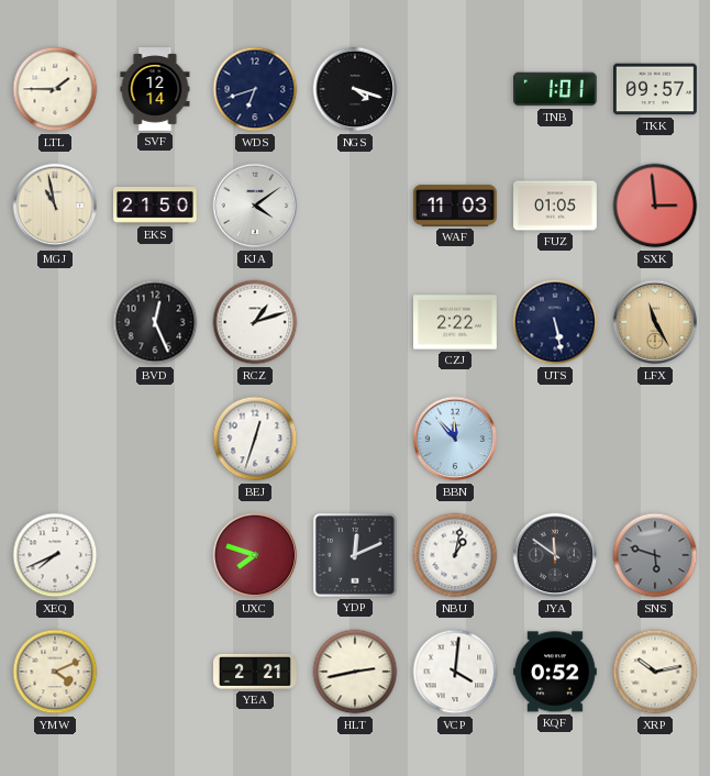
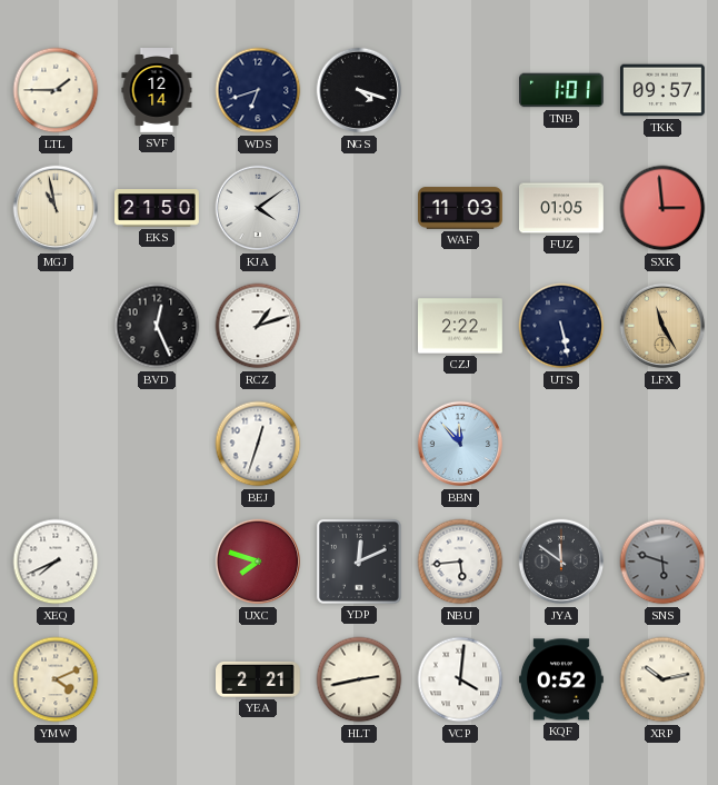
NBU: 1:02 -> 5:44
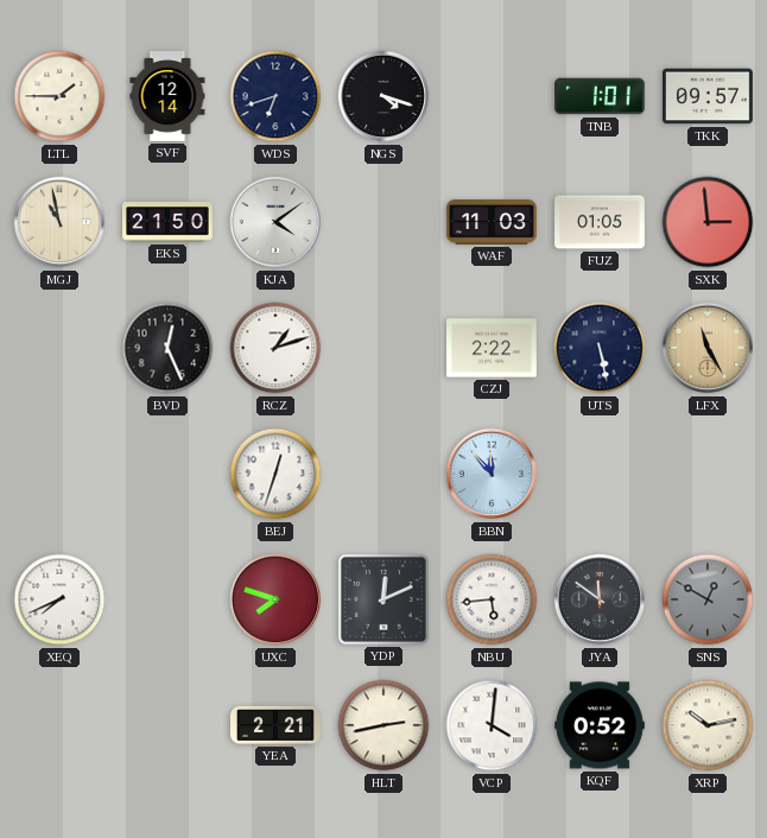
SNS: 5:48 -> 12:50
YMW: 4:11 -> none
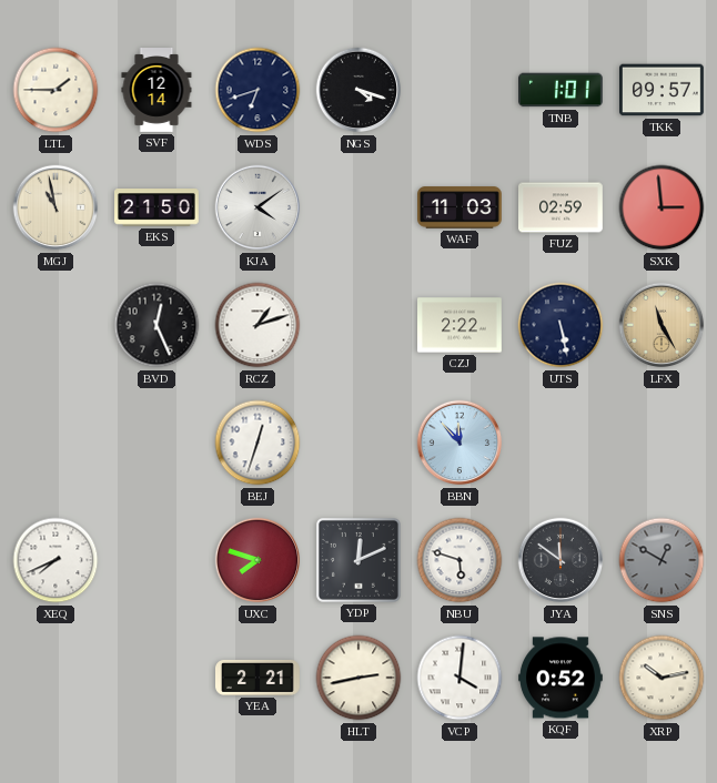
FUZ: 01:05 -> 02:59
NBU: 5:44 -> 5:48
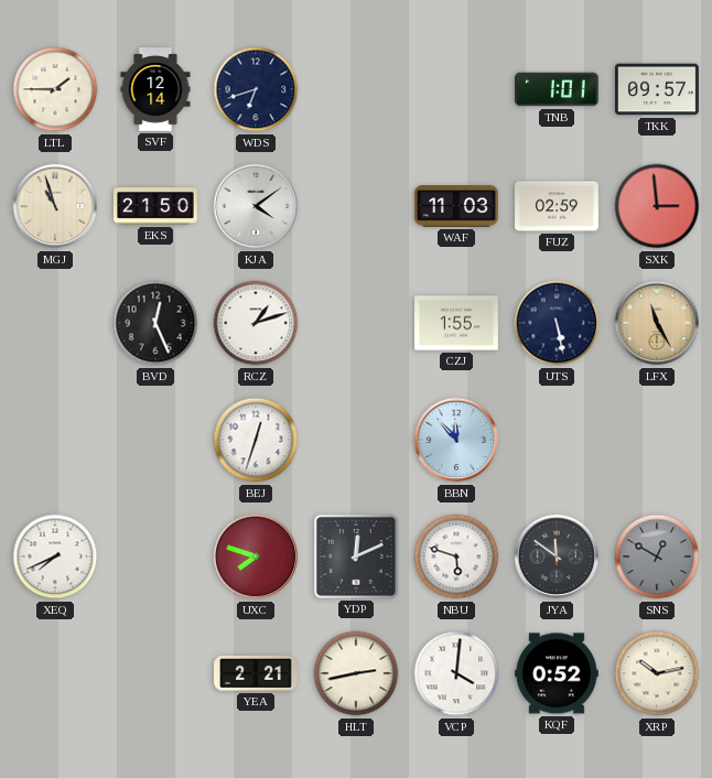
NGS: 4:18 -> none
MGJ: 10:58 -> 10:57
CZJ: 2:22 -> 1:55
